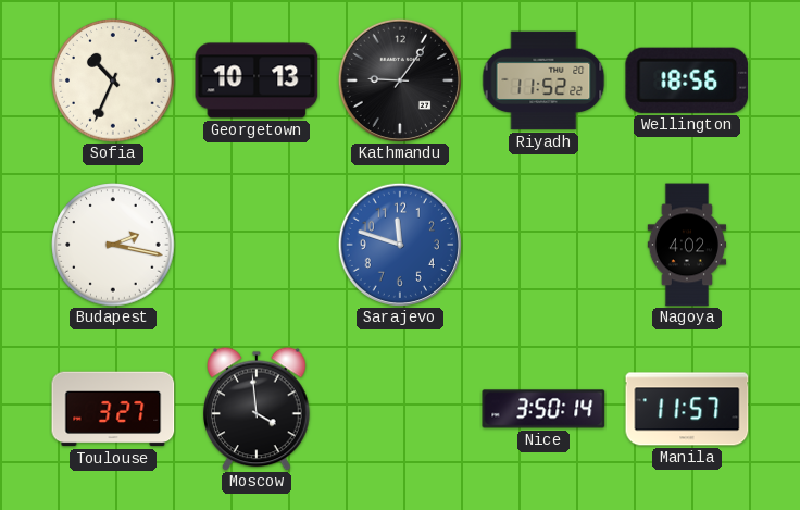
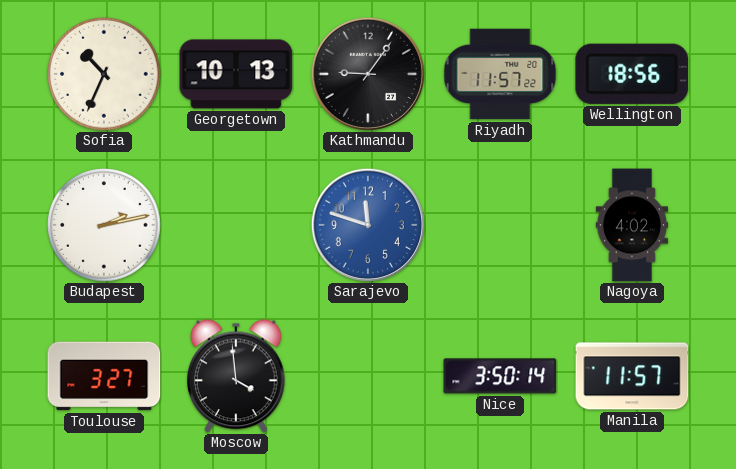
Riyadh: 11:52 -> 11:57
Budapest: 2:17 -> 2:13
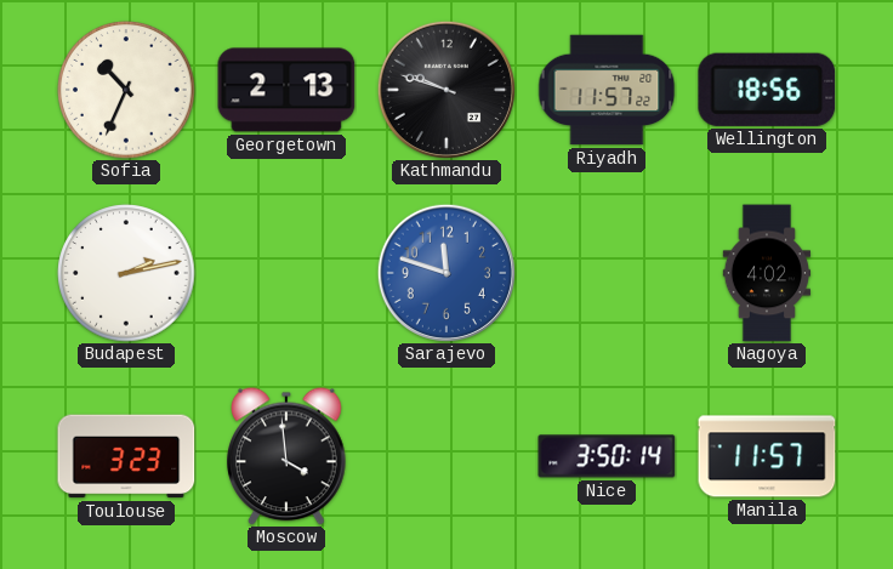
Georgetown: 10:13 -> 2:13
Kathmandu: 9:06 -> 9:48
Toulouse: 3:27 -> 3:23
